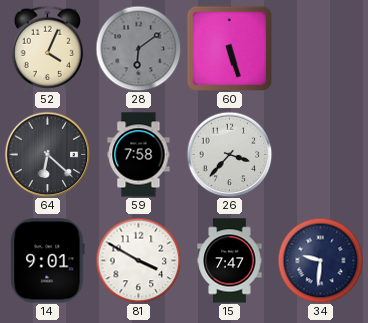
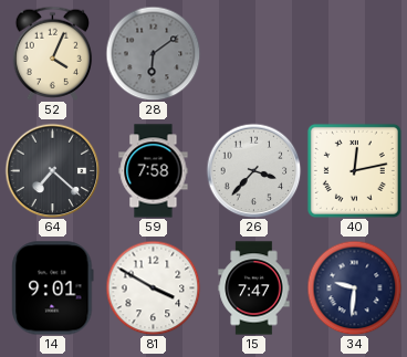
60: 5:27 -> none
64: 6:22 -> 7:22
40: none -> 12:13
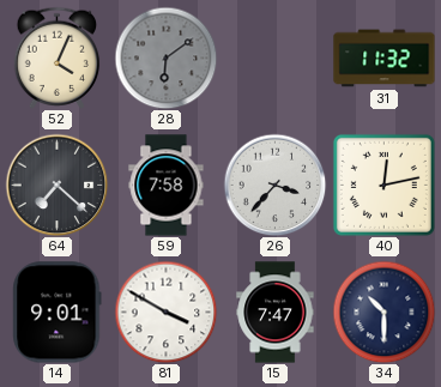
31: none -> 11:32
34: 9:31 -> 10:30
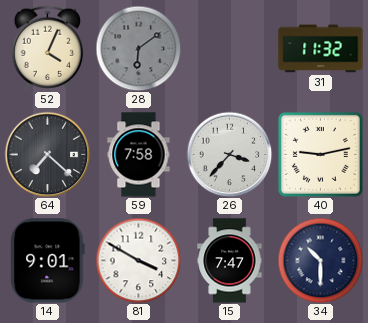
40: 12:13 -> 9:13
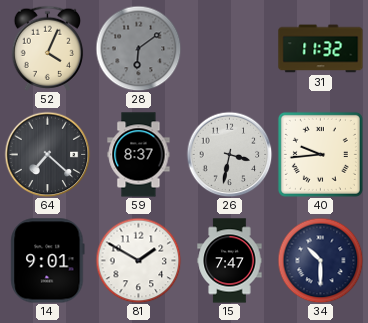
59: 7:58 -> 8:37
26: 3:37 -> 3:32
40: 9:13 -> 9:44
81: 3:50 -> 1:50
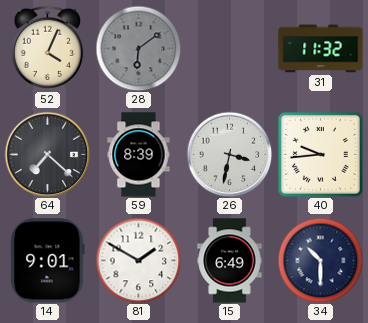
59: 8:37 -> 8:39
15: 7:47 -> 6:49
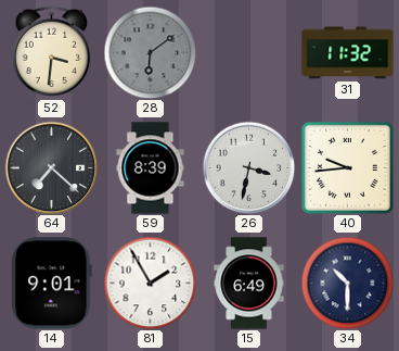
52: 4:04 -> 3:31
81: 1:50 -> 1:55
